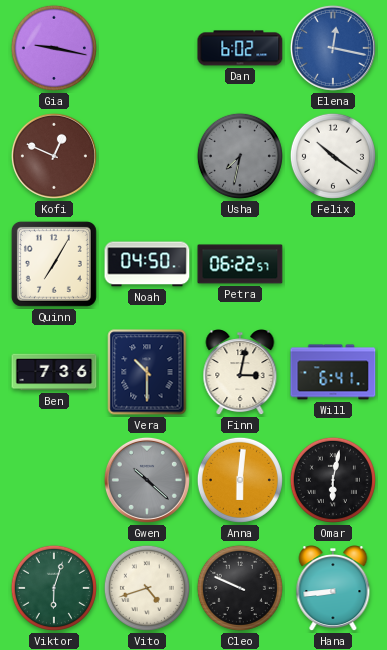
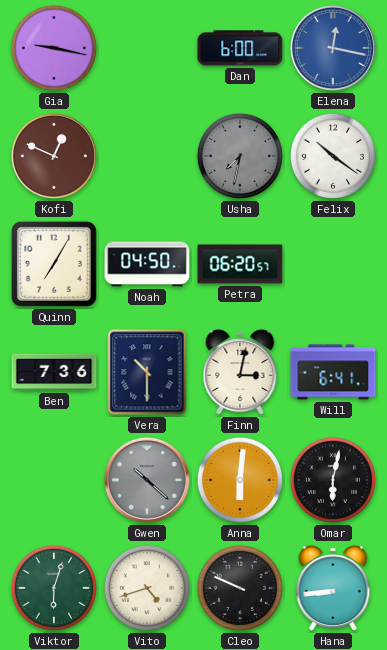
Dan: 6:02 -> 6:00
Petra: 06:22 -> 06:20
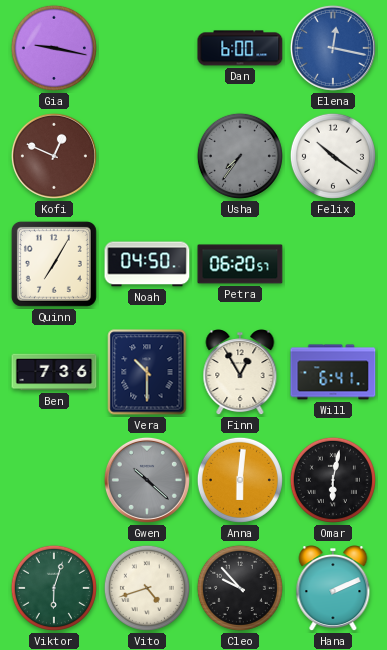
Usha: 7:32 -> 7:36
Finn: 3:02 -> 12:55
Cleo: 9:49 -> 9:53
Hana: 8:44 -> 2:11
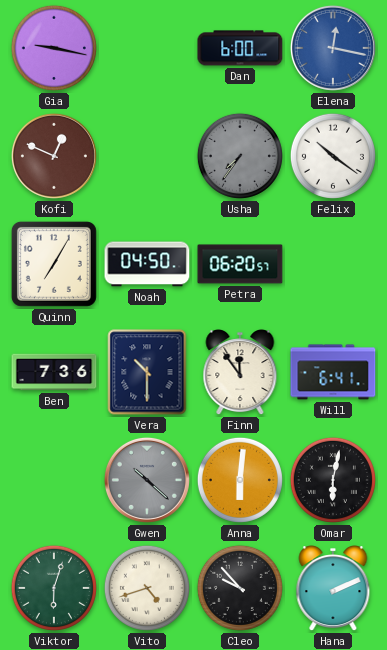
Finn: 12:55 -> 11:54
